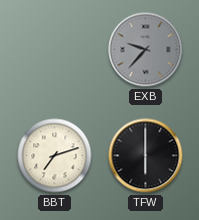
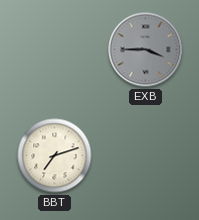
EXB: 9:37 -> 3:45
TFW: 6:00 -> none
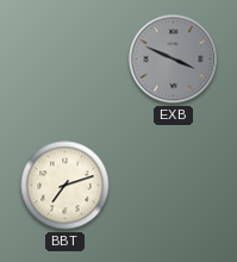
EXB: 3:45 -> 3:49
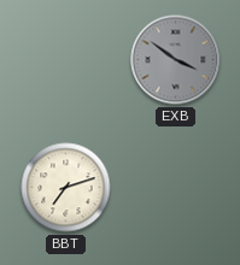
EXB: 3:49 -> 3:51
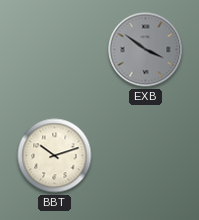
BBT: 7:12 -> 10:12
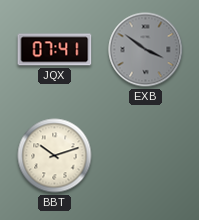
JQX: none -> 07:41
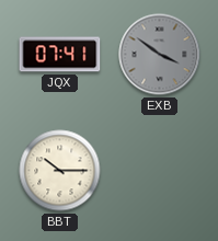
BBT: 10:12 -> 10:15
